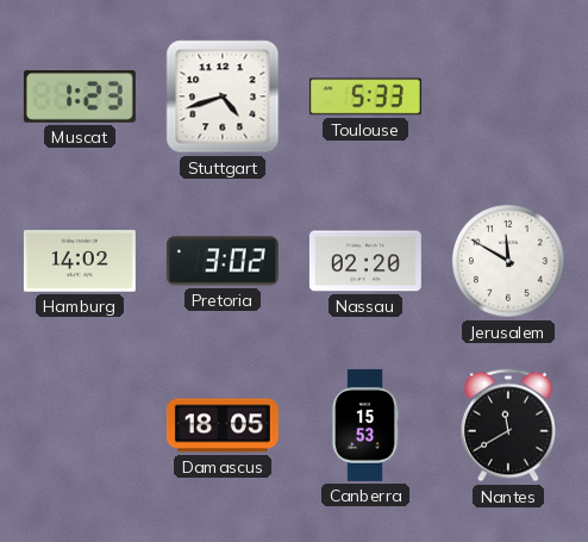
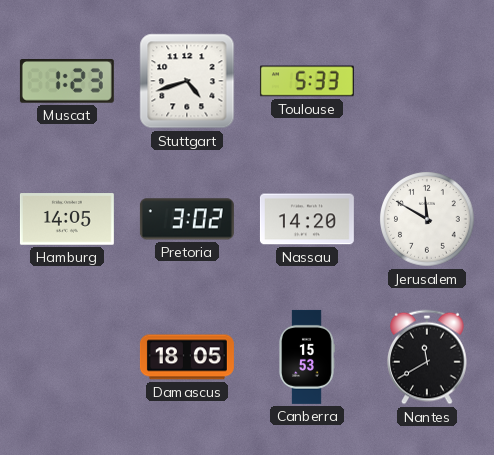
Hamburg: 14:02 -> 14:05
Nassau: 02:20 -> 14:20
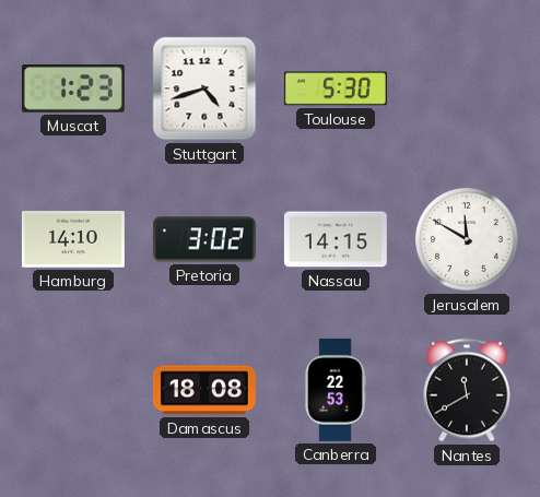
Toulouse: 5:33 -> 5:30
Hamburg: 14:05 -> 14:10
Nassau: 14:20 -> 14:15
Damascus: 18:05 -> 18:08
Canberra: 15:53 -> 22:53
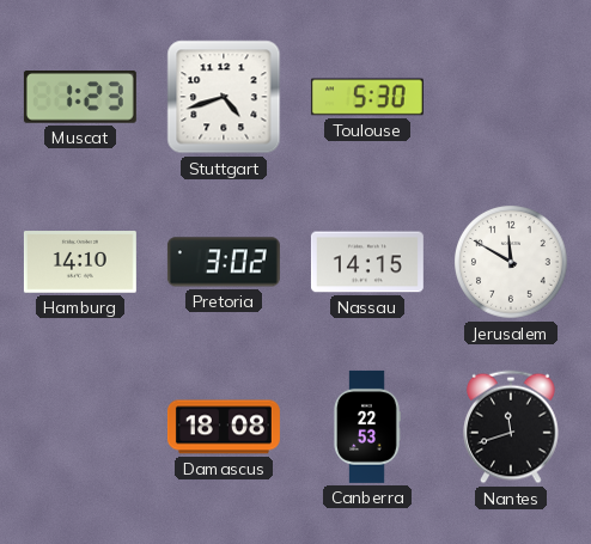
Nantes: 11:40 -> 11:42
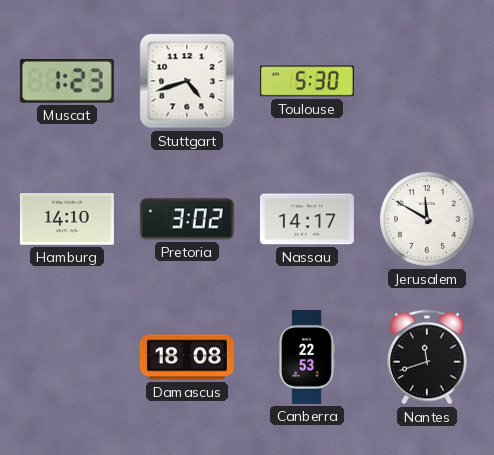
Nassau: 14:15 -> 14:17
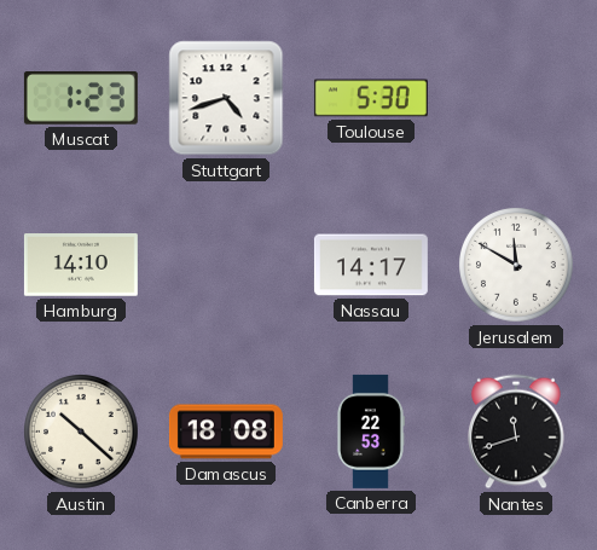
Pretoria: 3:02 -> none
Austin: none -> 10:22
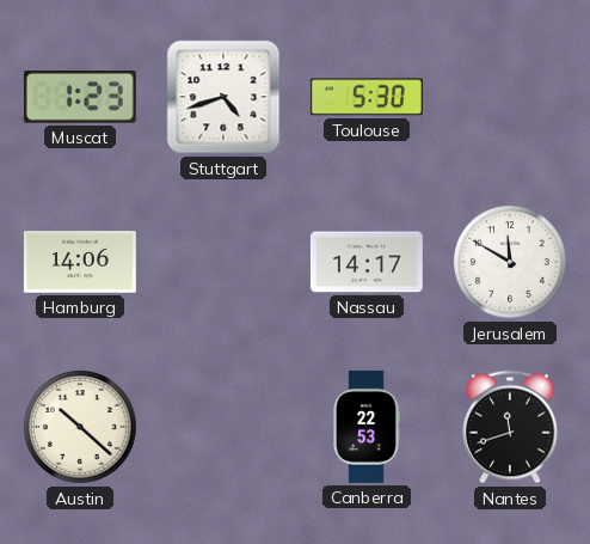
Hamburg: 14:10 -> 14:06
Damascus: 18:08 -> none
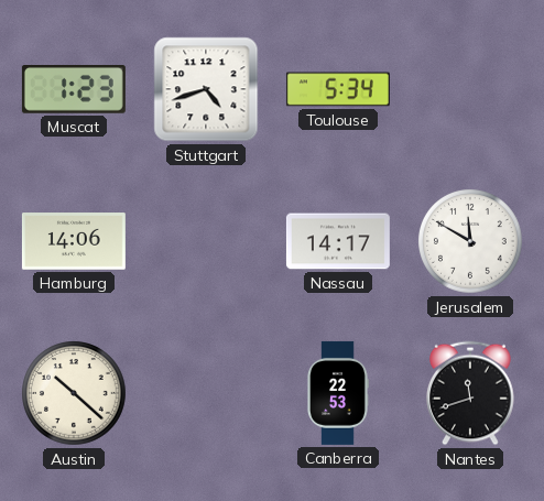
Toulouse: 5:30 -> 5:34
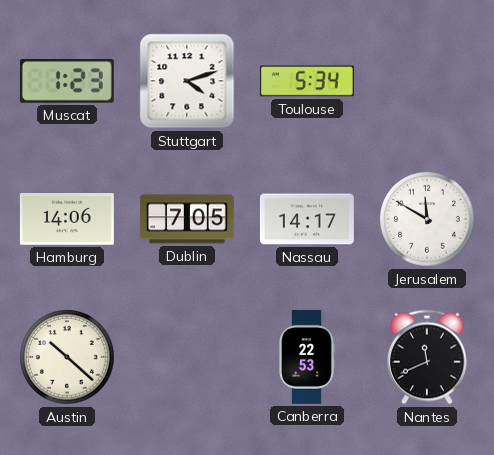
Stuttgart: 4:42 -> 4:12
Dublin: none -> 7:05
Nantes: 11:42 -> 11:41
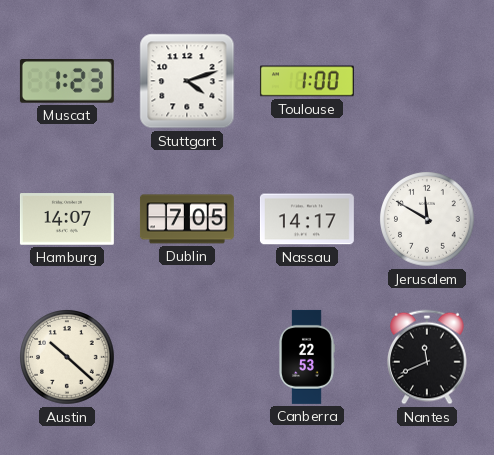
Toulouse: 5:34 -> 1:00
Hamburg: 14:06 -> 14:07
